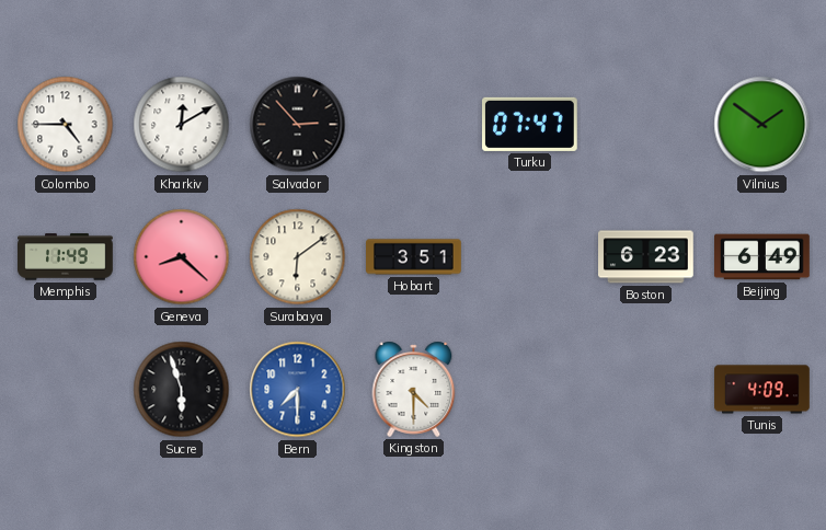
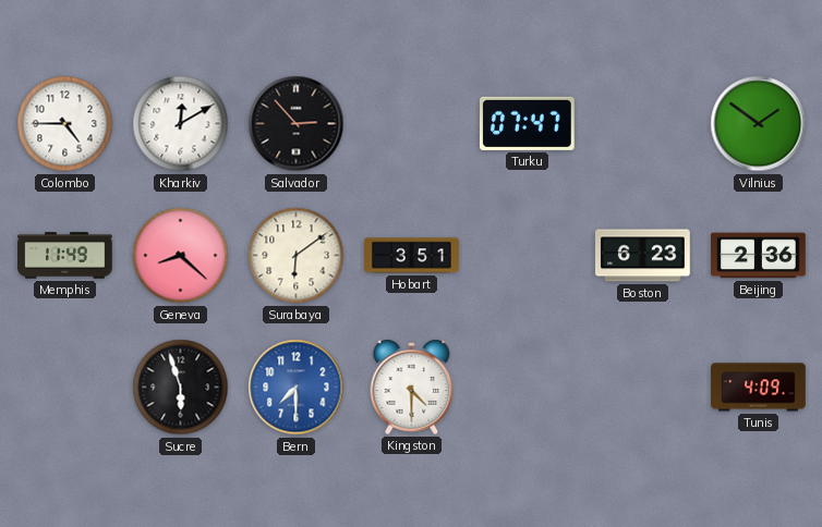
Beijing: 6:49 -> 2:36
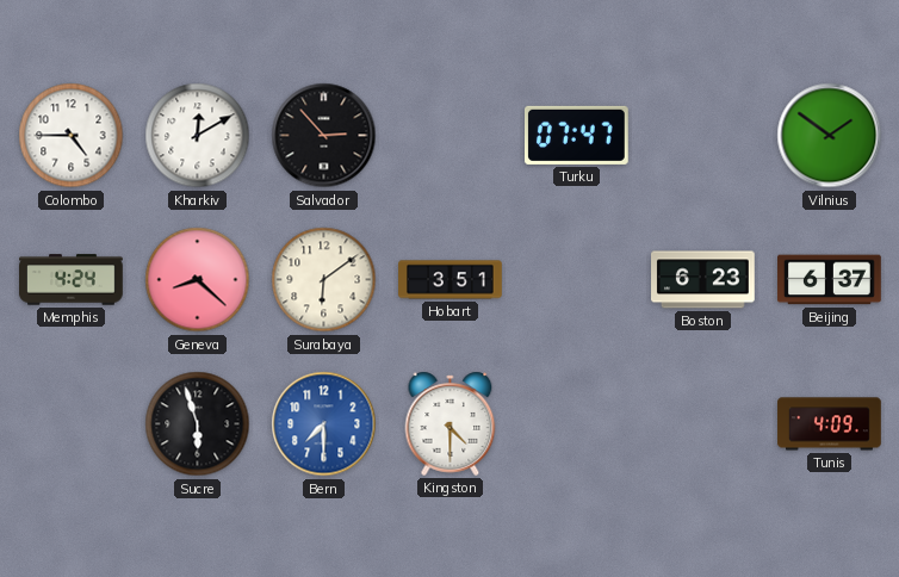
Memphis: 11:49 -> 4:24
Beijing: 2:36 -> 6:37
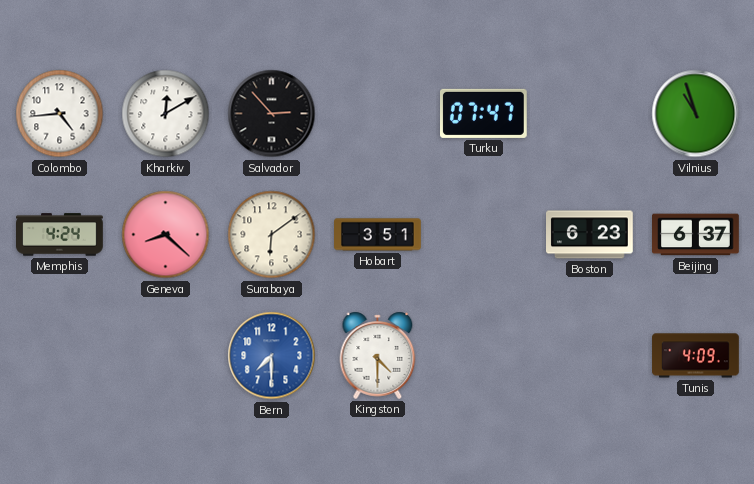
Colombo: 4:45 -> 4:44
Vilnius: 1:51 -> 10:57
Sucre: 5:57 -> none
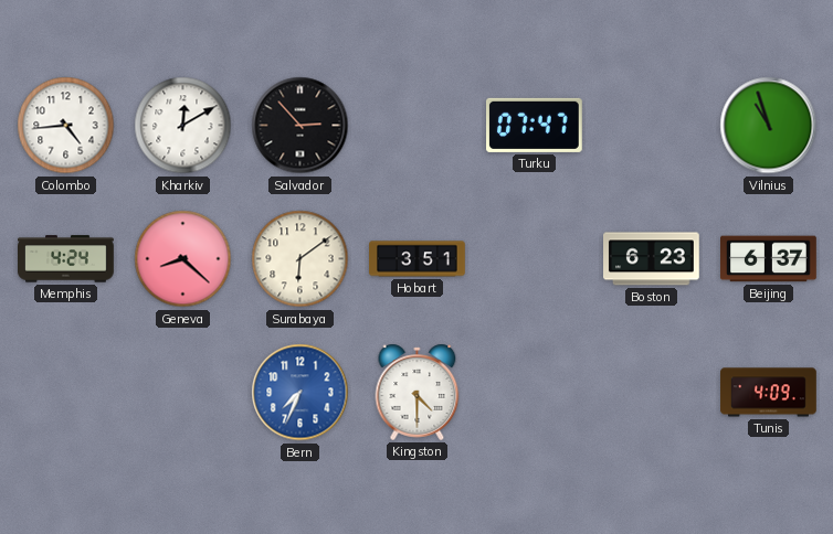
Bern: 7:30 -> 7:34
